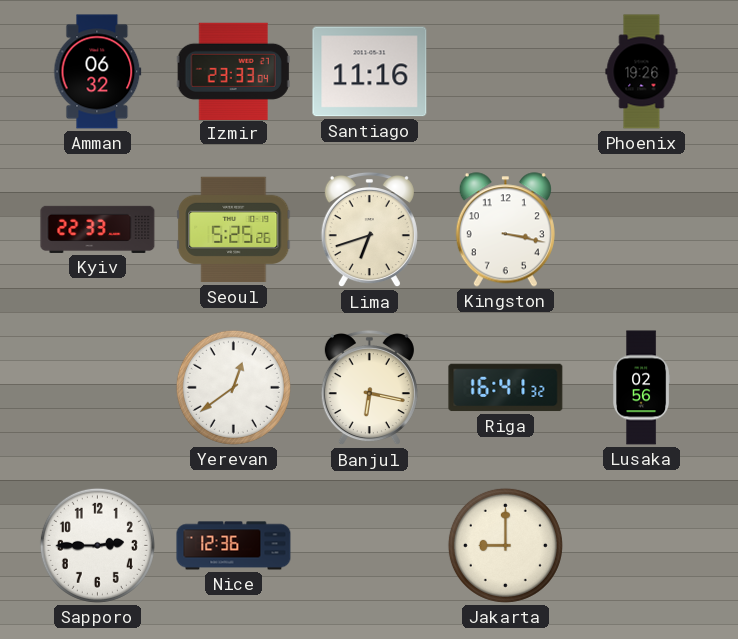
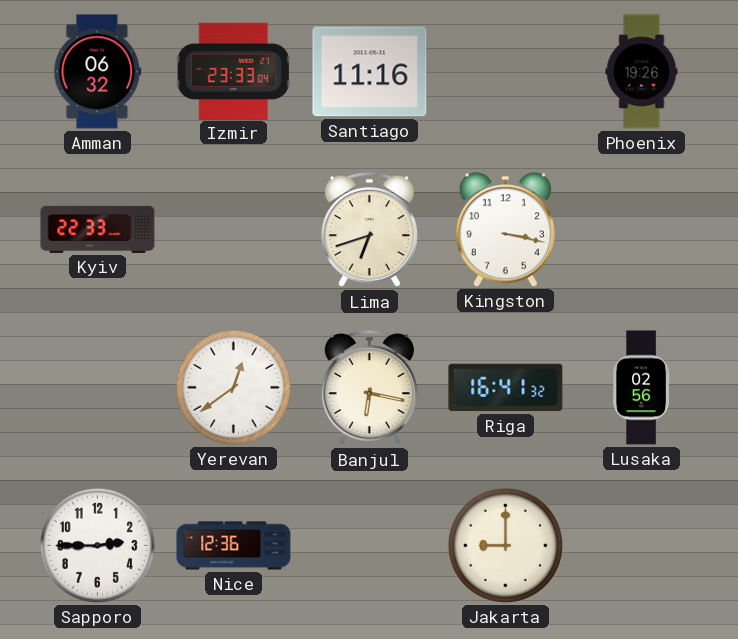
Seoul: 5:25 -> none
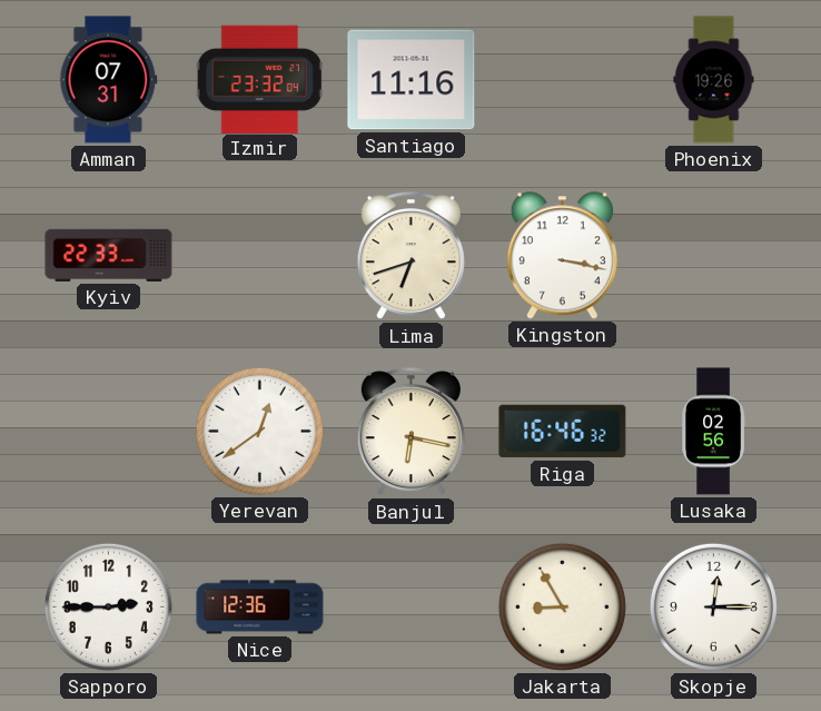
Amman: 06:32 -> 07:31
Izmir: 23:33 -> 23:32
Riga: 16:41 -> 16:46
Jakarta: 9:00 -> 8:55
Skopje: none -> 12:15
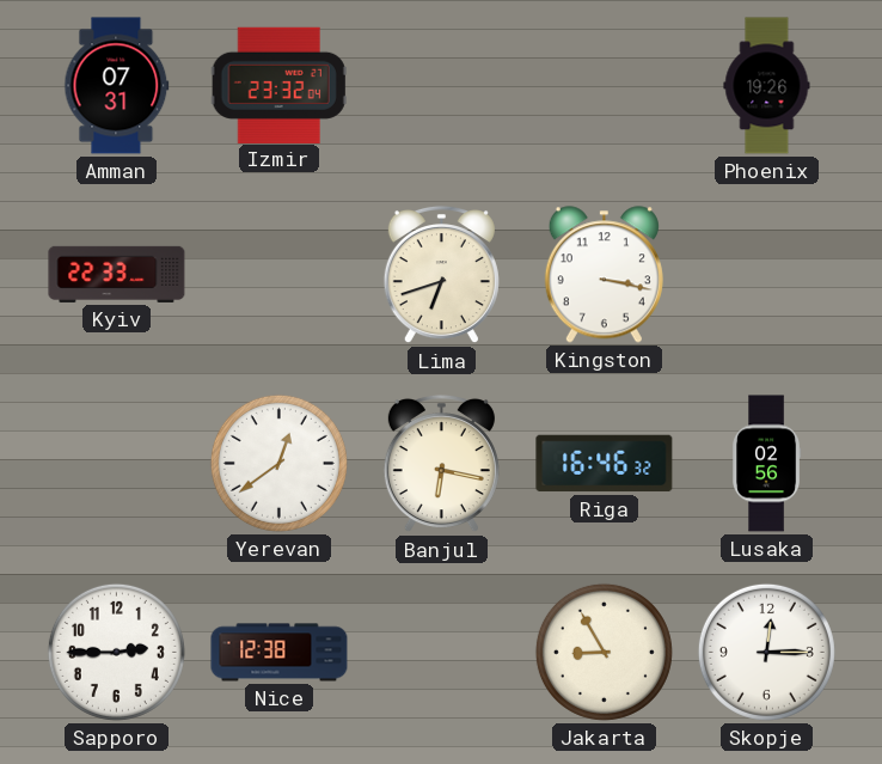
Santiago: 11:16 -> none
Nice: 12:36 -> 12:38
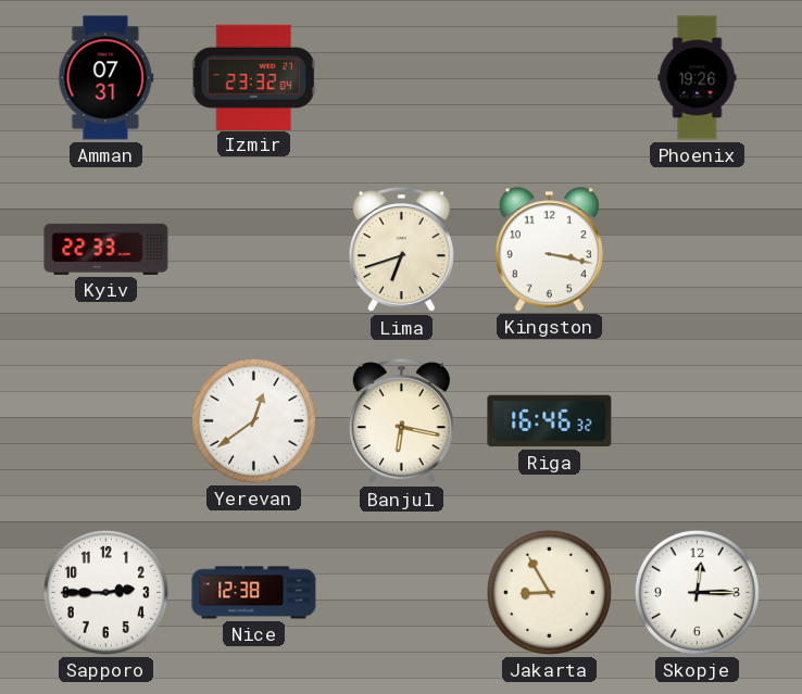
Lusaka: 02:56 -> none
